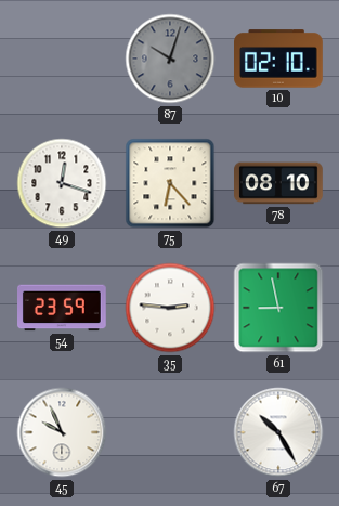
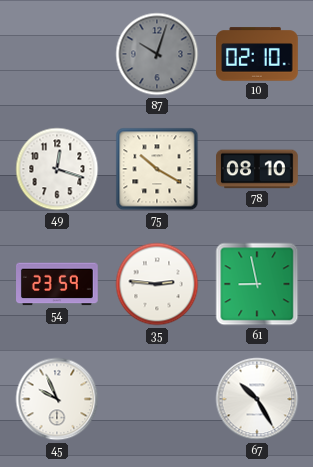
75: 6:23 -> 10:20
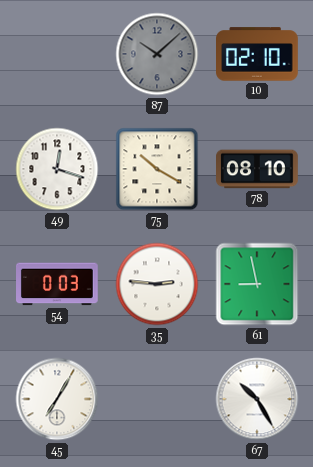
87: 10:03 -> 10:08
54: 23:59 -> 0:03
45: 9:56 -> 7:05
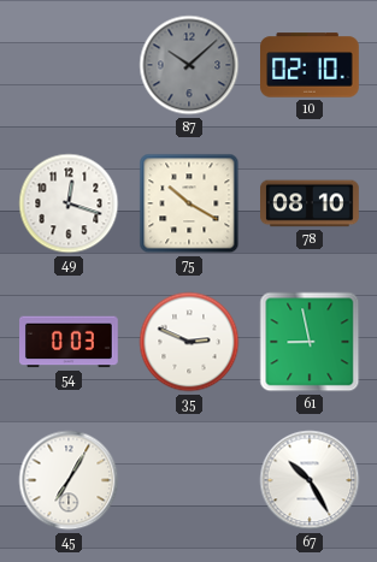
35: 2:46 -> 2:49
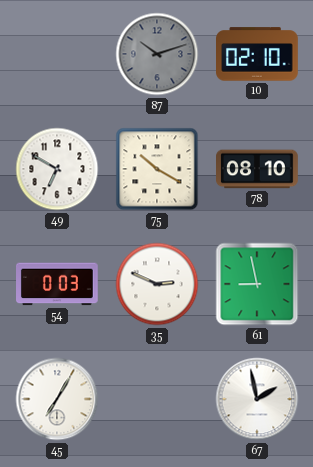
87: 10:08 -> 10:12
49: 12:18 -> 6:50
67: 10:25 -> 1:58
